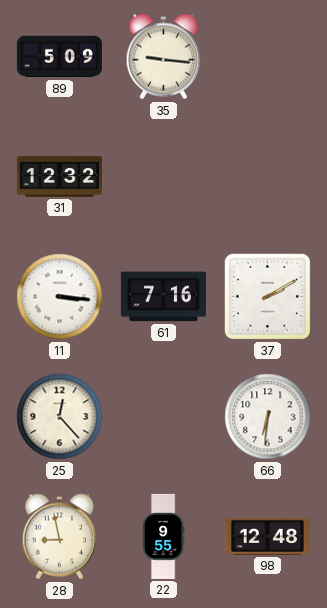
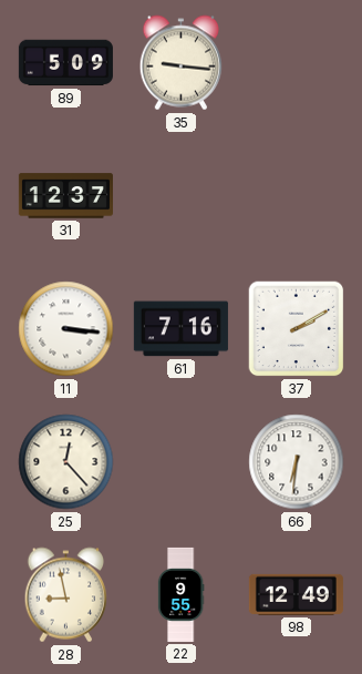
31: 12:32 -> 12:37
98: 12:48 -> 12:49
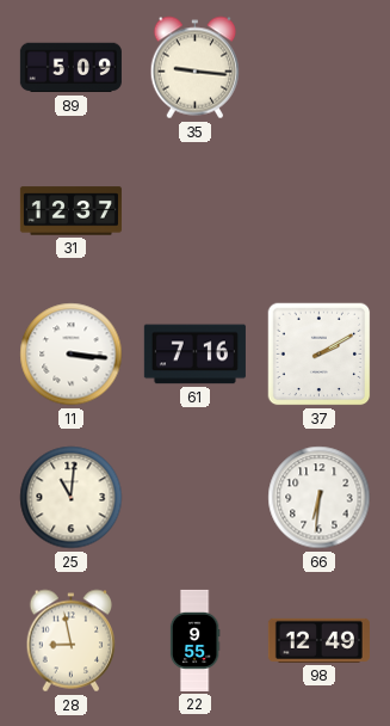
25: 12:23 -> 11:01
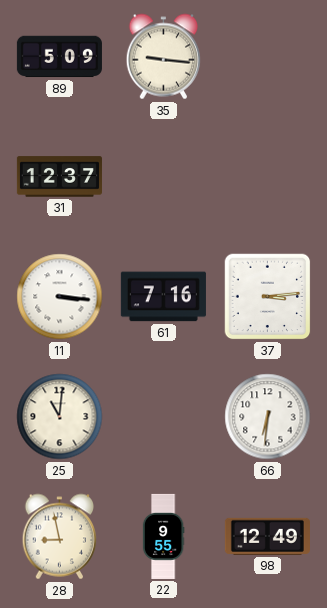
37: 2:10 -> 3:14
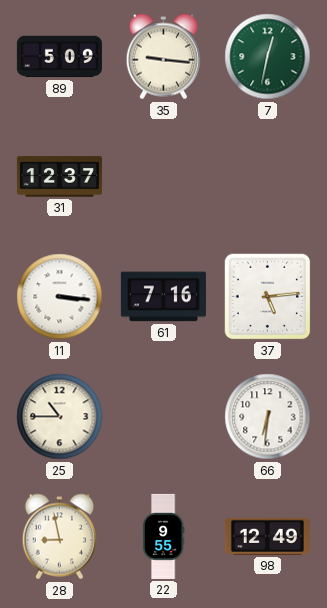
7: none -> 12:32
37: 3:14 -> 5:14
25: 11:01 -> 10:45
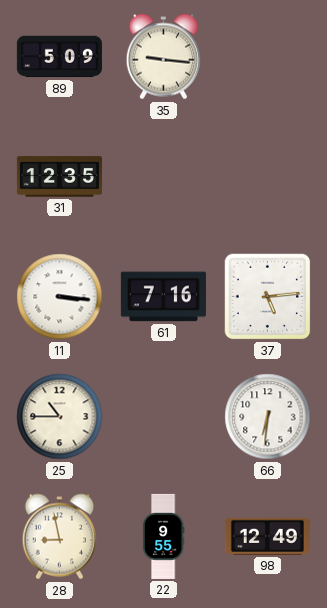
7: 12:32 -> none
31: 12:37 -> 12:35
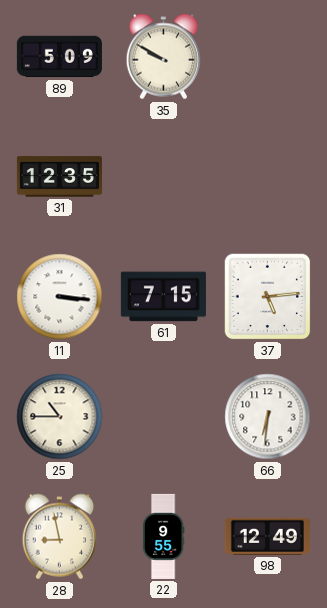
35: 9:16 -> 9:50
61: 7:16 -> 7:15
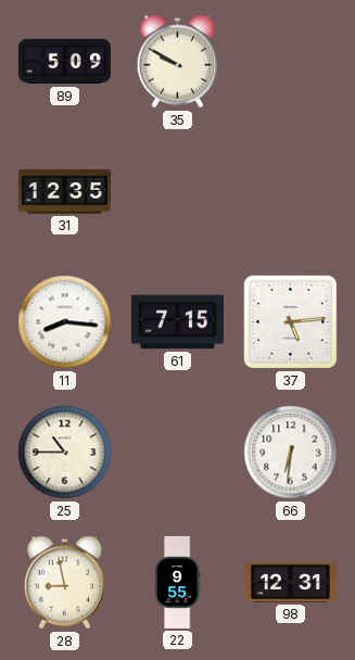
11: 3:16 -> 8:16
98: 12:49 -> 12:31
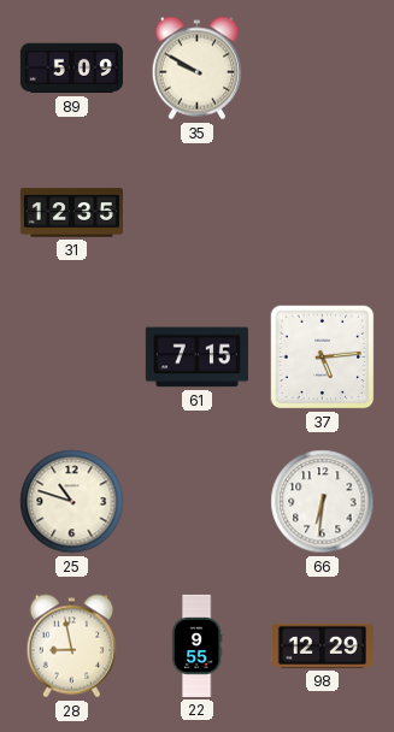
11: 8:16 -> none
25: 10:45 -> 10:48
98: 12:31 -> 12:29
